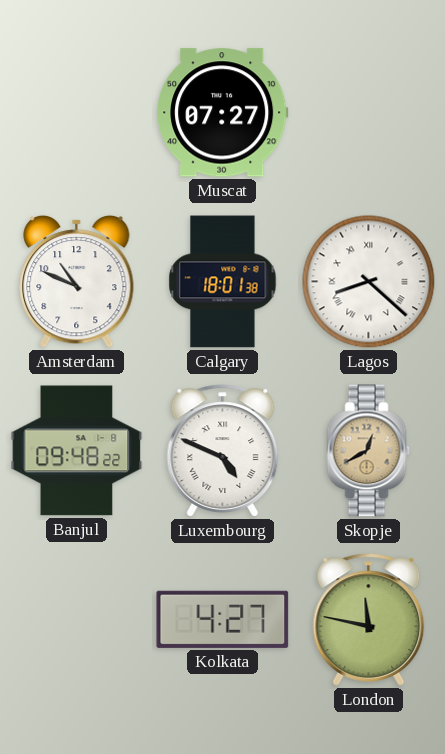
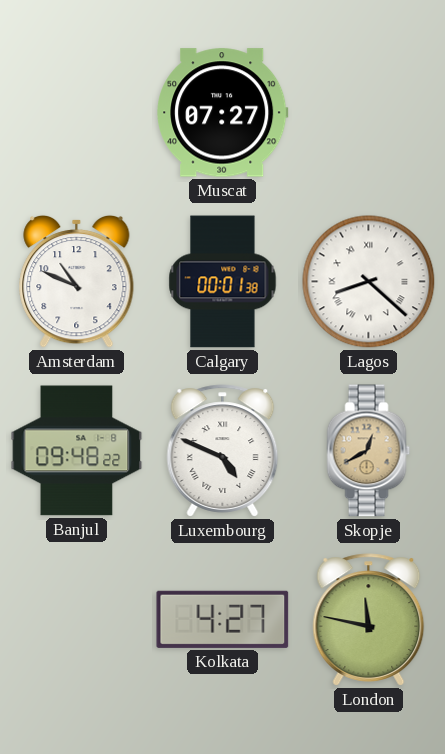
Calgary: 18:01 -> 00:01
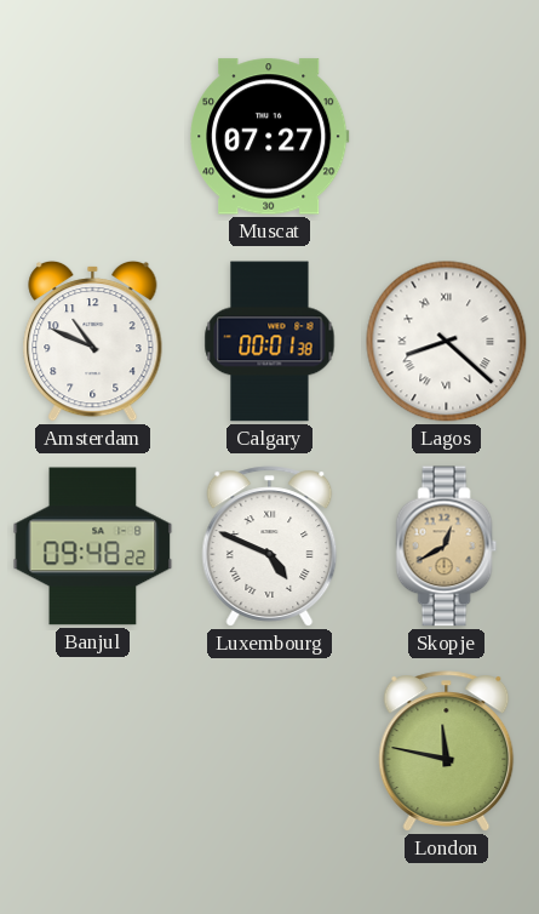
Kolkata: 4:27 -> none
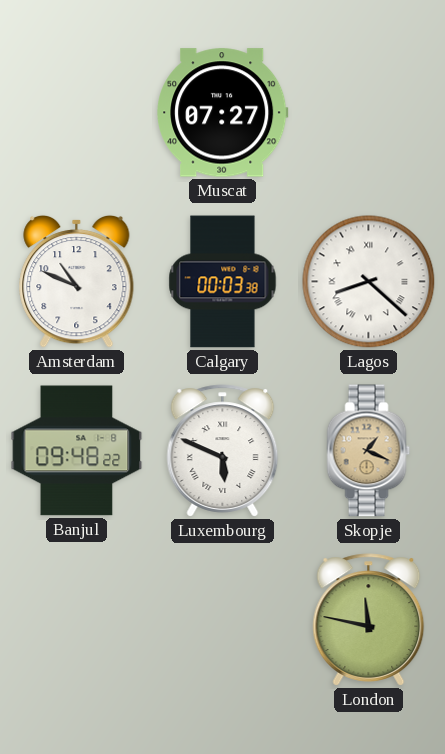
Calgary: 00:01 -> 00:03
Luxembourg: 4:49 -> 5:49
Skopje: 12:40 -> 1:19
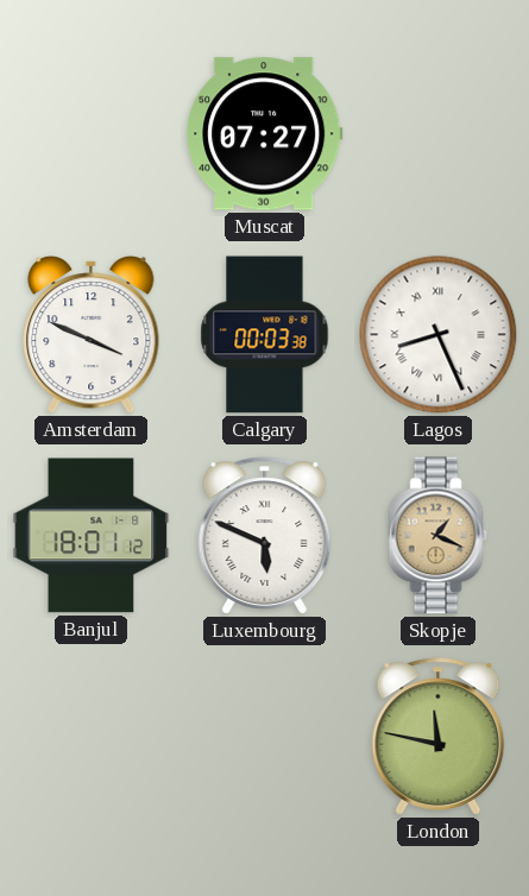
Amsterdam: 10:49 -> 3:49
Lagos: 8:22 -> 8:26
Banjul: 09:48 -> 18:01
